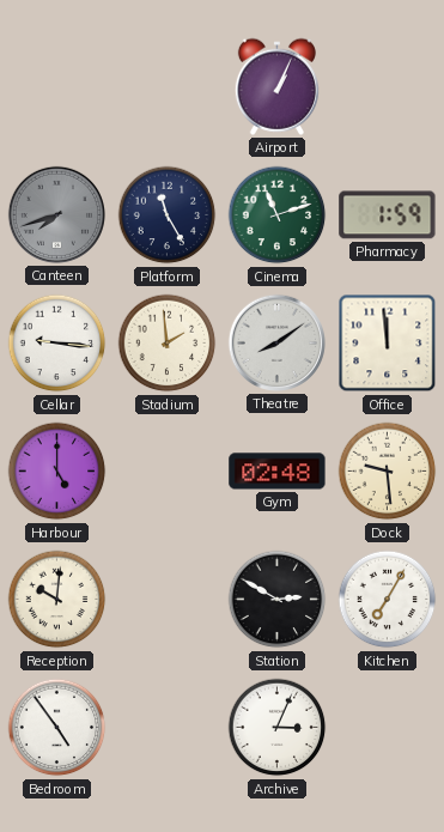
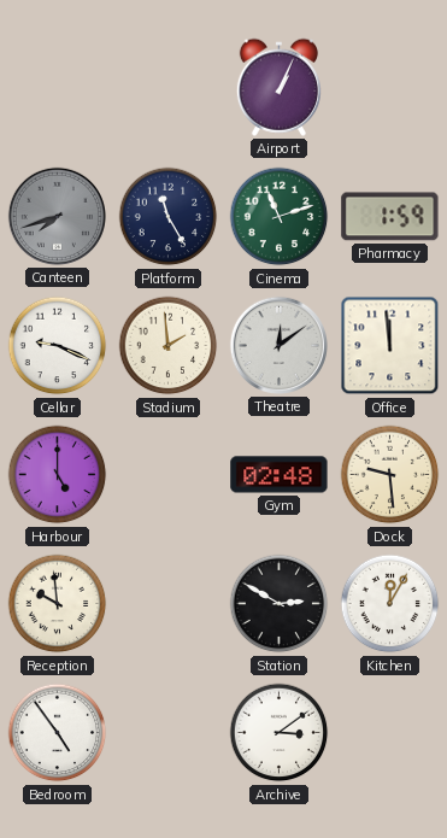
Cellar: 9:16 -> 9:19
Theatre: 8:09 -> 12:09
Reception: 10:01 -> 9:59
Kitchen: 7:05 -> 12:05
Archive: 3:04 -> 3:09
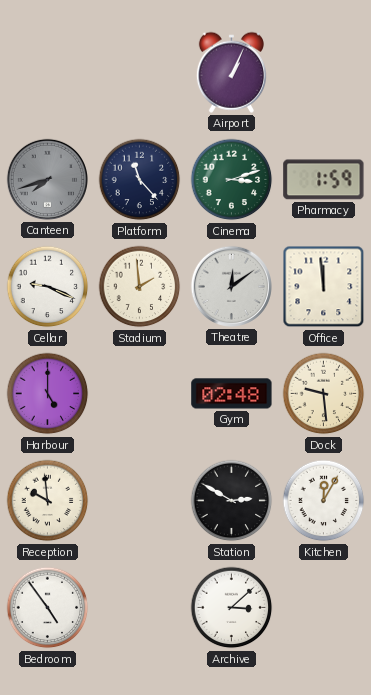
Platform: 11:25 -> 11:23
Cinema: 11:12 -> 3:12
Archive: 3:09 -> 3:08
